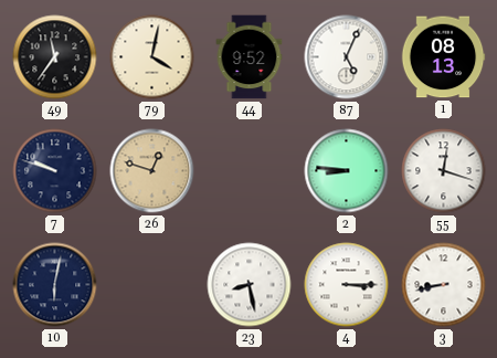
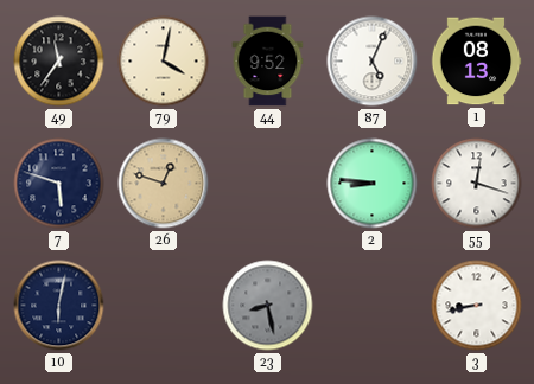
7: 9:48 -> 5:48
23 dial: white -> grey
4: 3:15 -> none
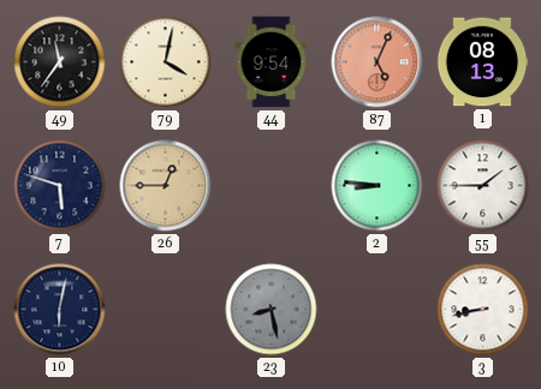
44: 9:52 -> 9:54
87 dial: white -> salmon
26: 12:48 -> 12:45
55: 12:18 -> 1:45
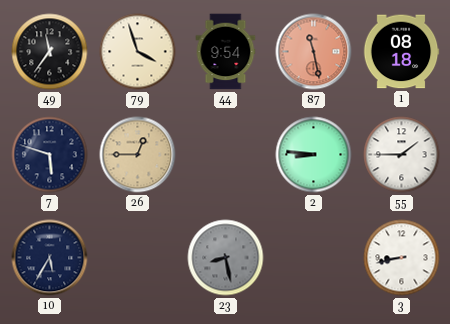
79: 4:02 -> 3:57
87: 5:04 -> 11:28
1: 08:13 -> 08:18
10: 6:02 -> 5:35
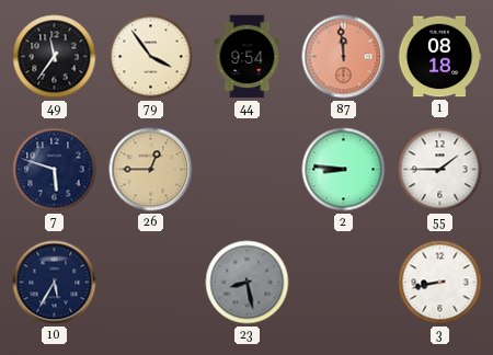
79: 3:57 -> 3:54
87: 11:28 -> 11:59
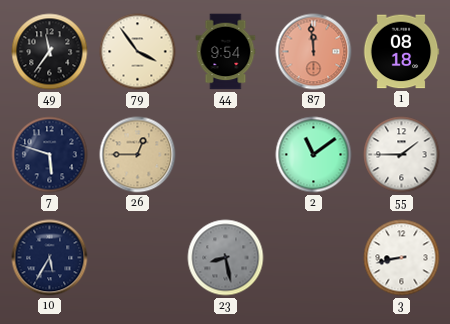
2: 8:46 -> 11:09
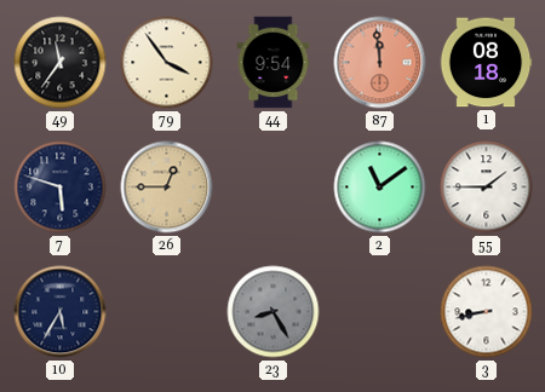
23: 8:28 -> 8:25
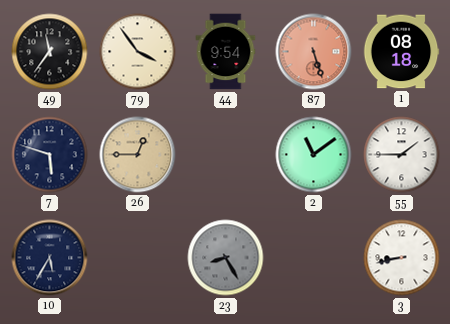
87: 11:59 -> 5:27
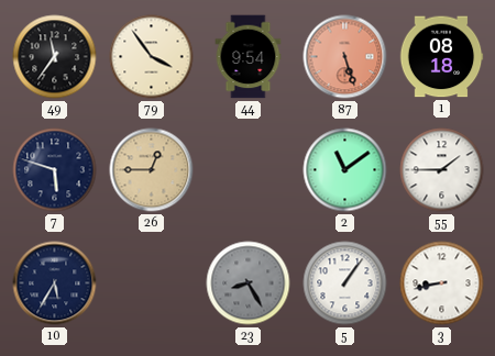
5: none -> 1:06
